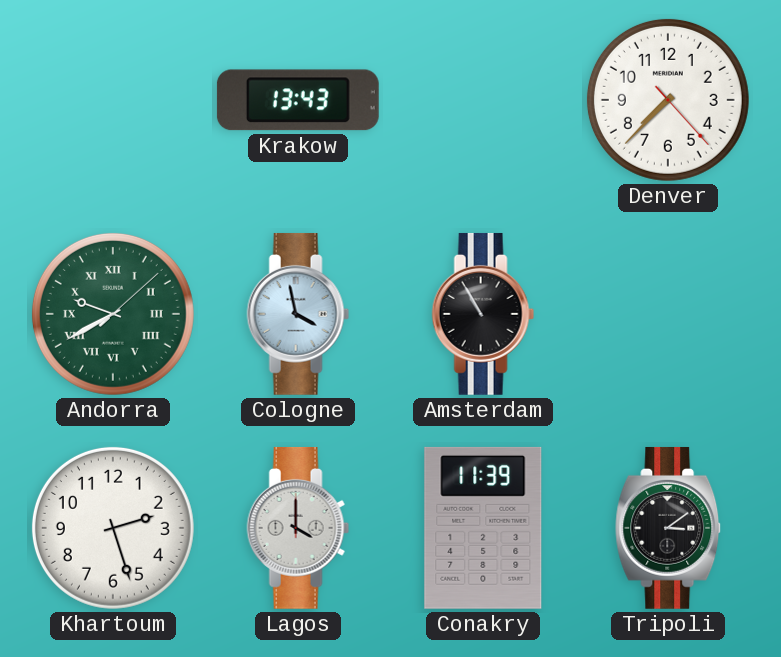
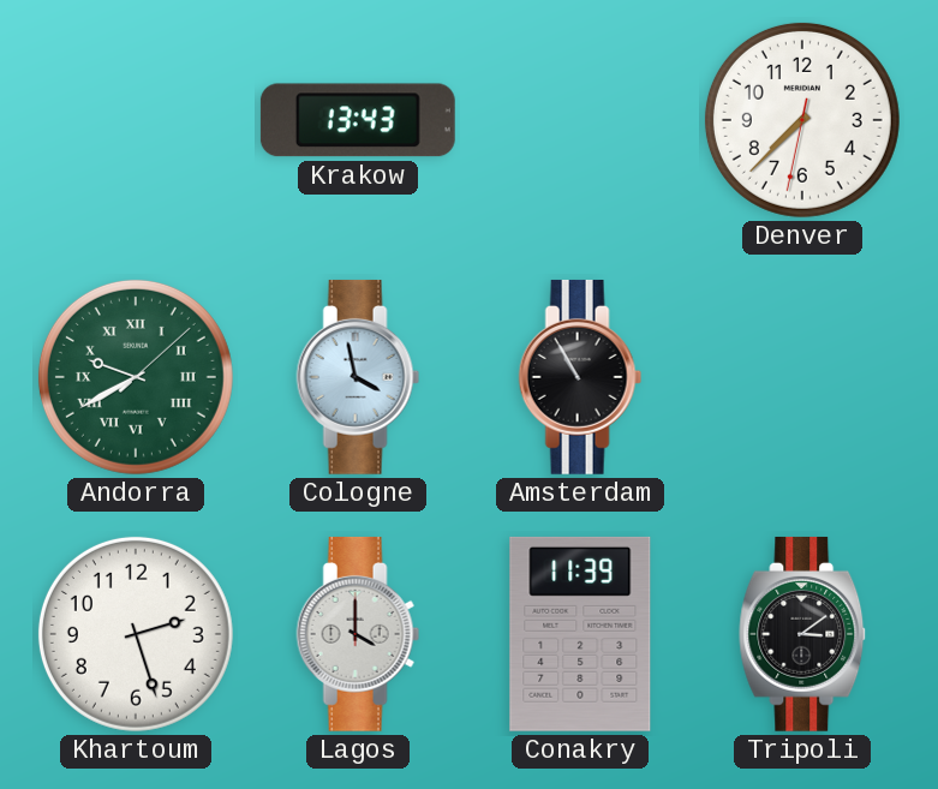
Denver: 7:37:23 -> 7:37:32
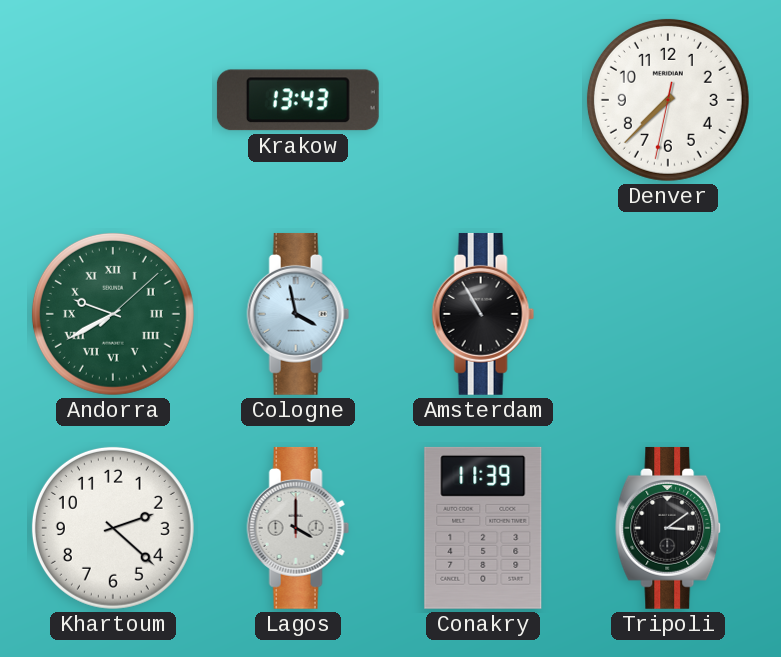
Khartoum: 2:27 -> 2:22
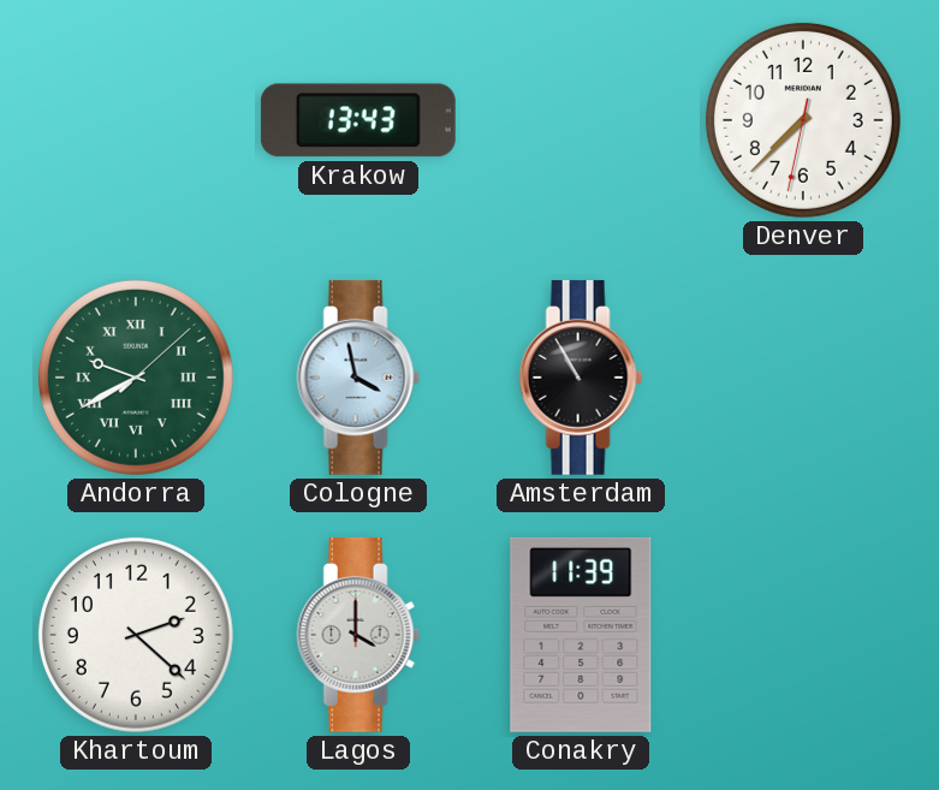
Tripoli: 3:09 -> none
